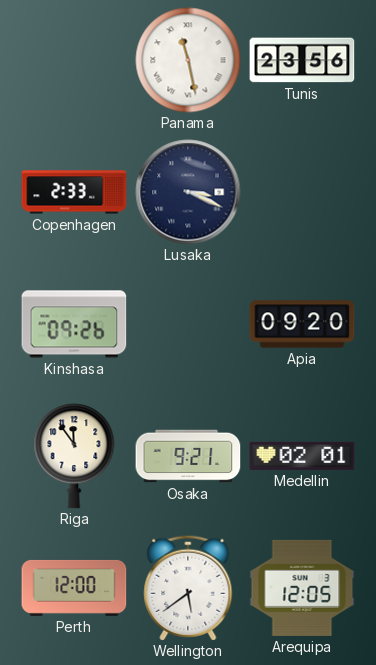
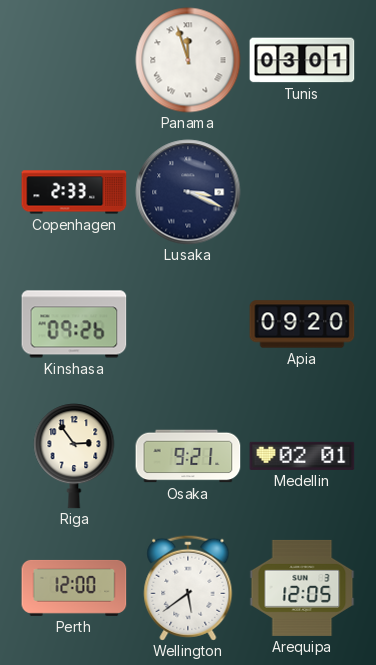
Panama: 11:28 -> 11:57
Tunis: 23:56 -> 03:01
Riga: 11:54 -> 2:54
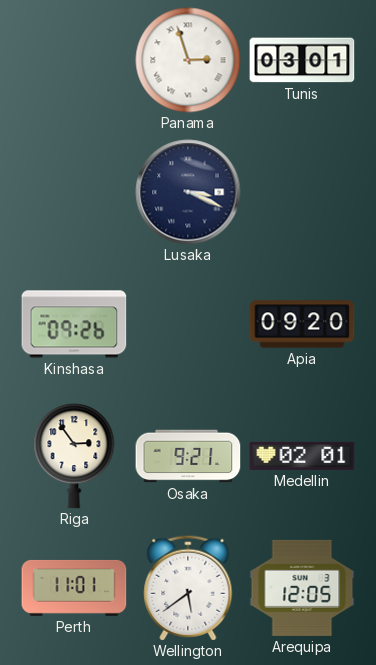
Panama: 11:57 -> 2:57
Copenhagen: 2:33 -> none
Perth: 12:00 -> 11:01
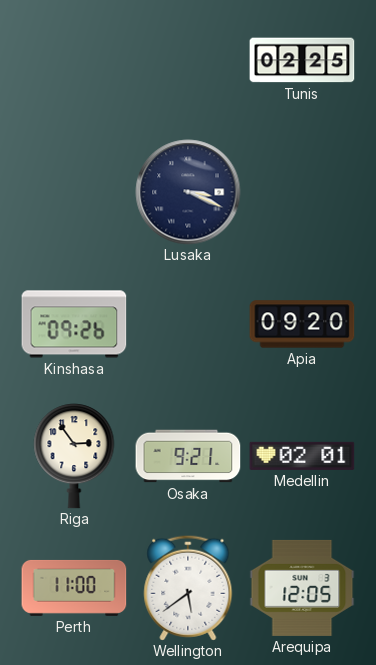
Panama: 2:57 -> none
Tunis: 03:01 -> 02:25
Perth: 11:01 -> 11:00
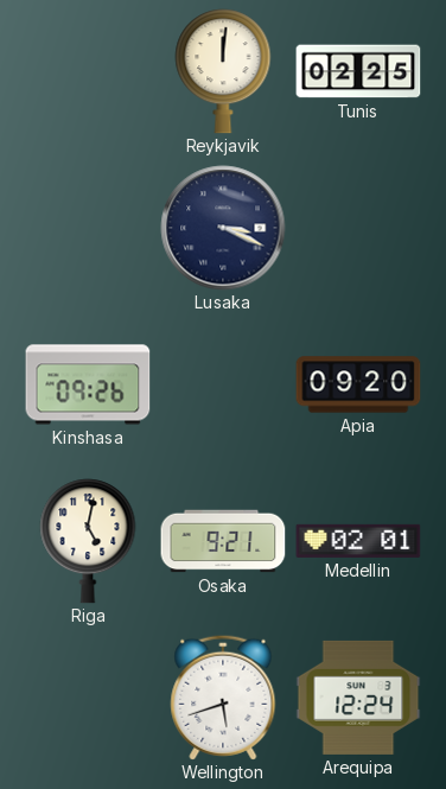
Reykjavik: none -> 12:01
Riga: 2:54 -> 5:02
Perth: 11:00 -> none
Wellington: 5:39 -> 5:42
Arequipa: 12:05 -> 12:24
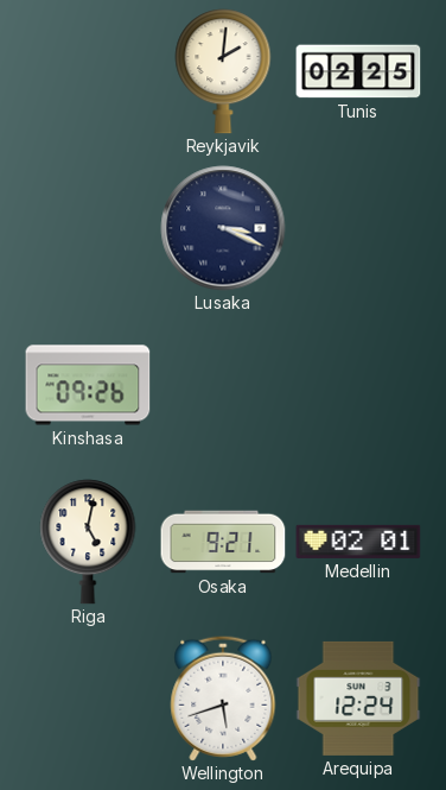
Reykjavik: 12:01 -> 2:01
Apia: 09:20 -> none
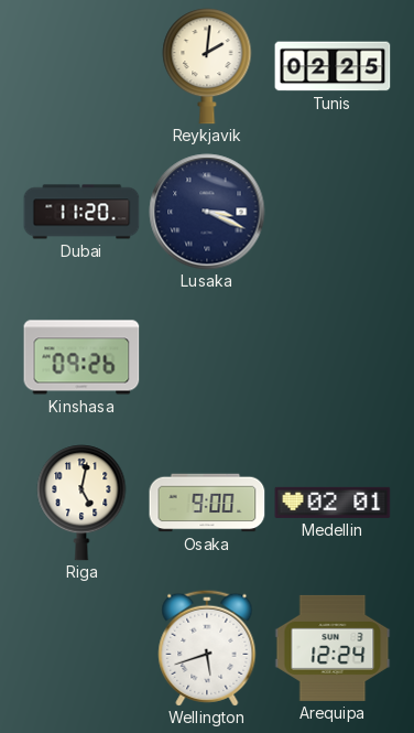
Dubai: none -> 11:20
Osaka: 9:21 -> 9:00
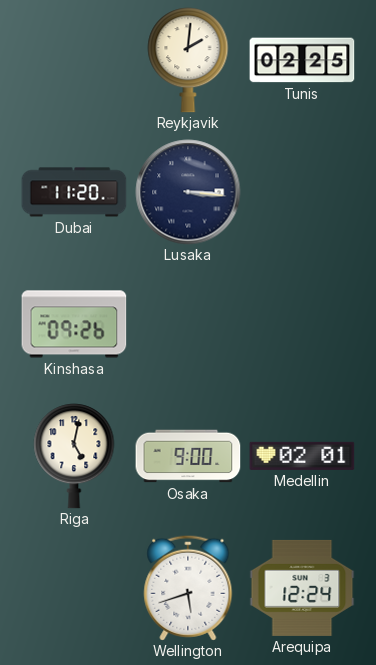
Lusaka: 3:19 -> 3:16
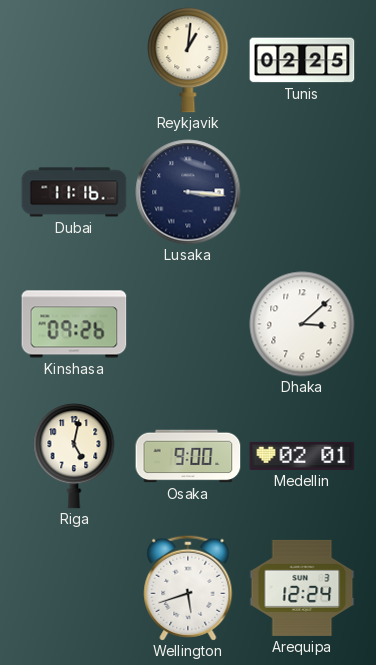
Reykjavik: 2:01 -> 1:01
Dubai: 11:20 -> 11:16
Dhaka: none -> 3:08
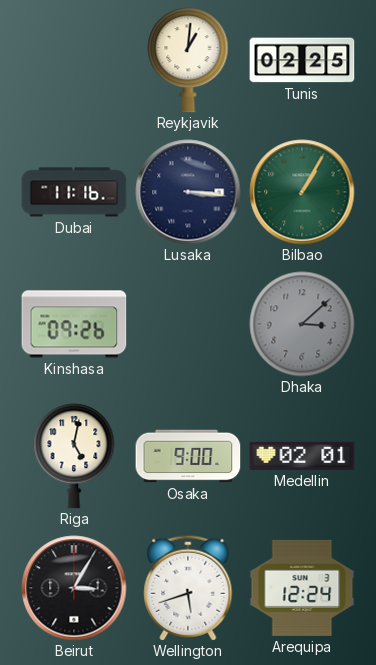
Bilbao: none -> 1:05
Dhaka dial: white -> grey
Beirut: none -> 3:05
